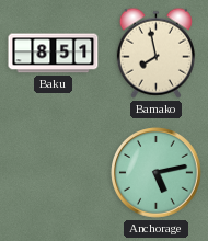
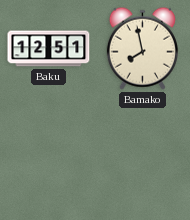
Baku: 8:51 -> 12:51
Anchorage: 5:13 -> none
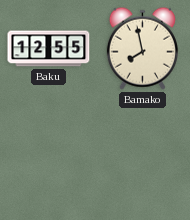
Baku: 12:51 -> 12:55
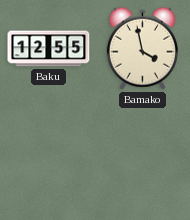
Bamako: 7:58 -> 3:58
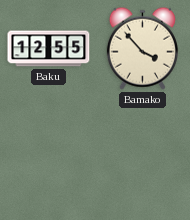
Bamako: 3:58 -> 3:53
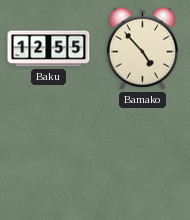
Bamako: 3:53 -> 4:53
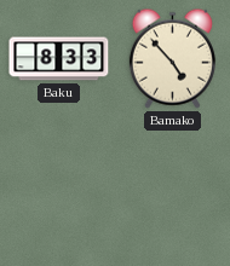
Baku: 12:55 -> 8:33
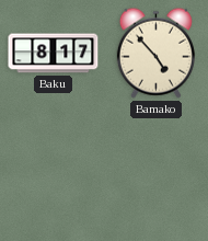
Baku: 8:33 -> 8:17
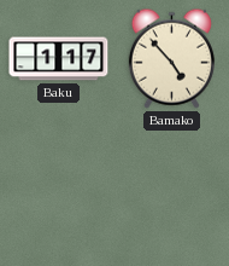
Baku: 8:17 -> 1:17
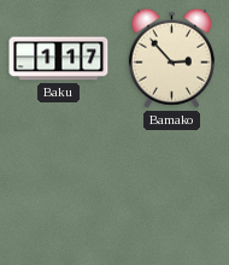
Bamako: 4:53 -> 2:53
